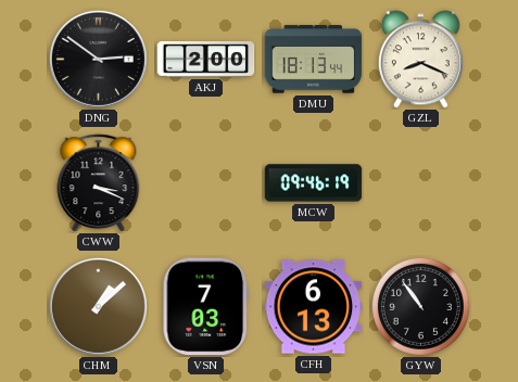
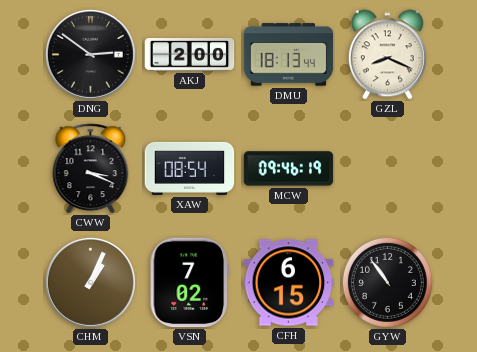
XAW: none -> 08:54
CHM: 1:08 -> 1:04
VSN: 7:03 -> 7:02
CFH: 6:13 -> 6:15
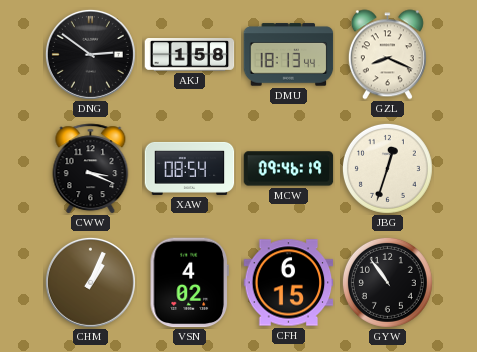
AKJ: 2:00 -> 1:58
JBG: none -> 12:33
VSN: 7:02 -> 4:02
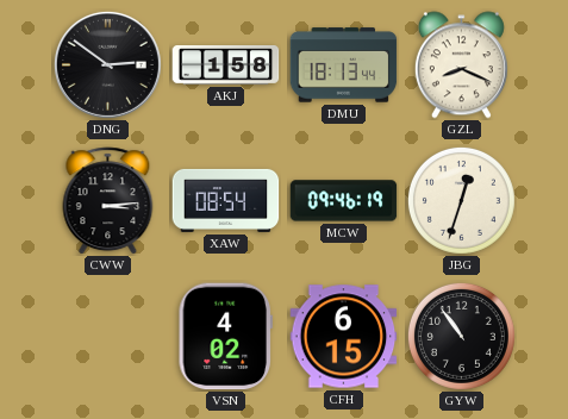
CWW: 3:19 -> 3:14
CHM: 1:04 -> none
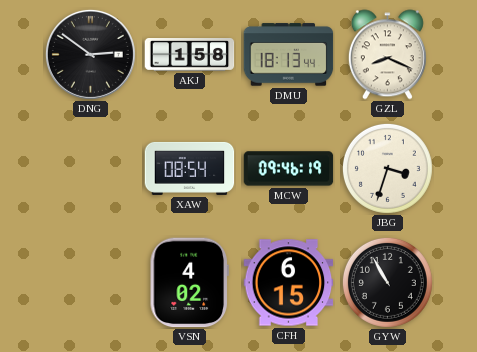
CWW: 3:14 -> none
JBG: 12:33 -> 3:33
GYW: 10:54 -> 10:55
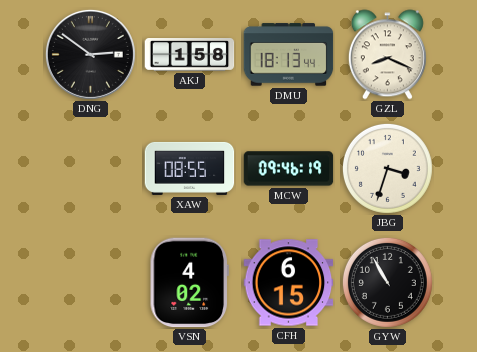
XAW: 08:54 -> 08:55
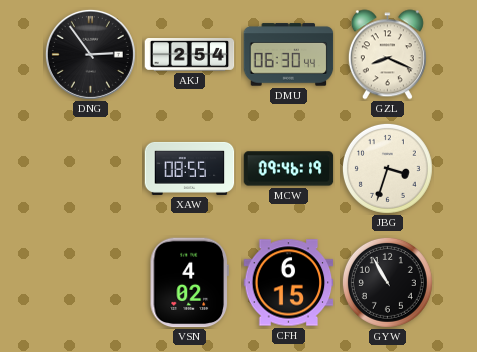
DNG: 2:51 -> 2:54
AKJ: 1:58 -> 2:54
DMU: 18:13 -> 06:30
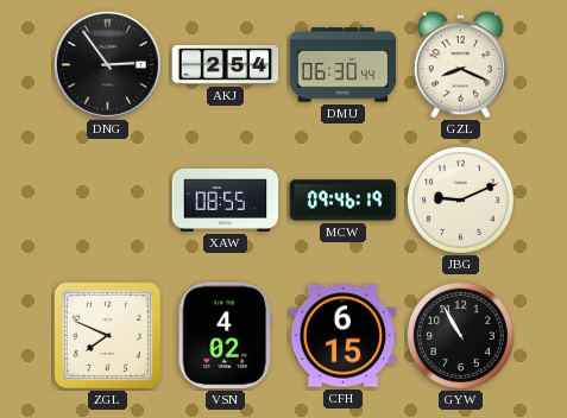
JBG: 3:33 -> 9:11
ZGL: none -> 7:49
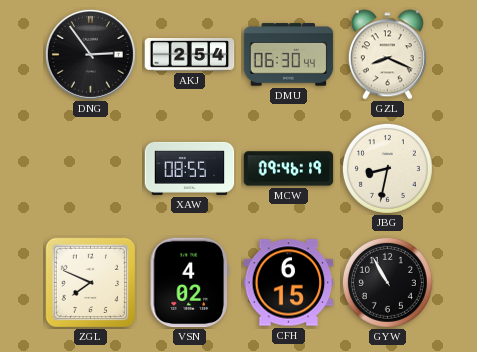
JBG: 9:11 -> 8:32
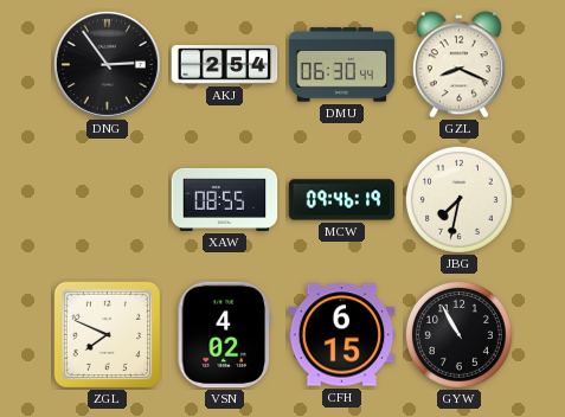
JBG: 8:32 -> 7:32
